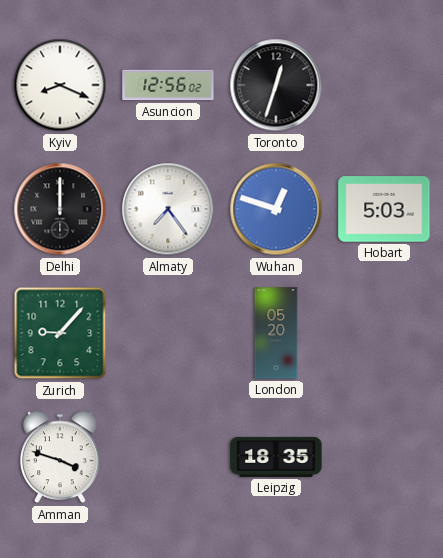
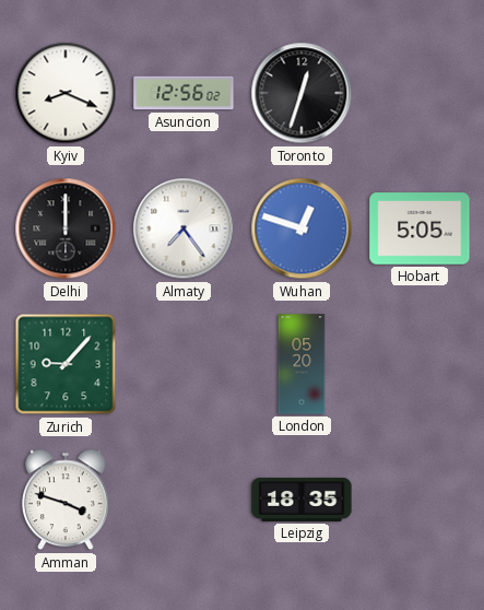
Hobart: 5:03 -> 5:05
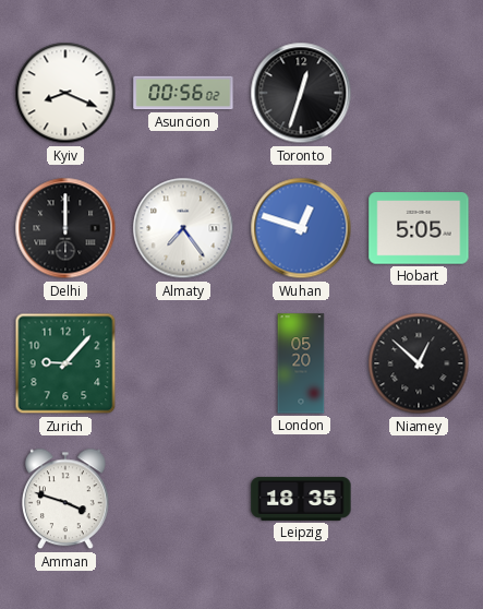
Asuncion: 12:56 -> 00:56
Niamey: none -> 12:52
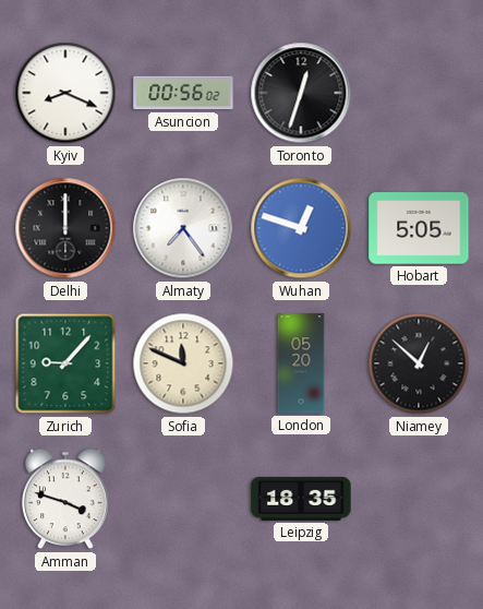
Sofia: none -> 11:49
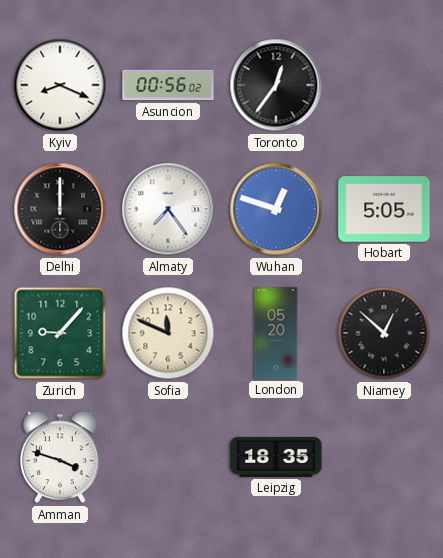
Toronto: 12:33 -> 12:36
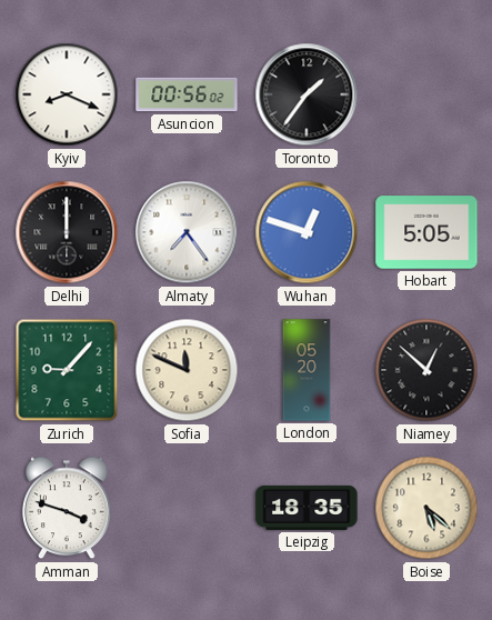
Toronto: 12:36 -> 1:36
Boise: none -> 5:22
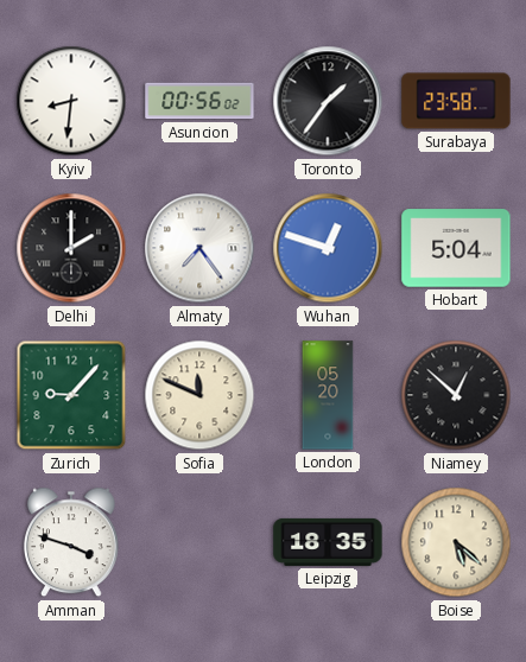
Kyiv: 8:19 -> 8:31
Surabaya: none -> 23:58
Delhi: 12:00 -> 2:00
Hobart: 5:05 -> 5:04
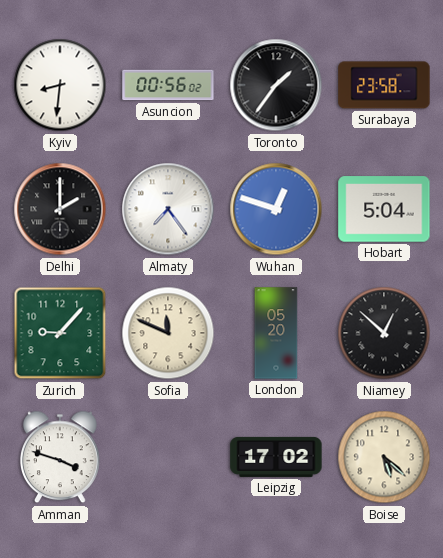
Leipzig: 18:35 -> 17:02
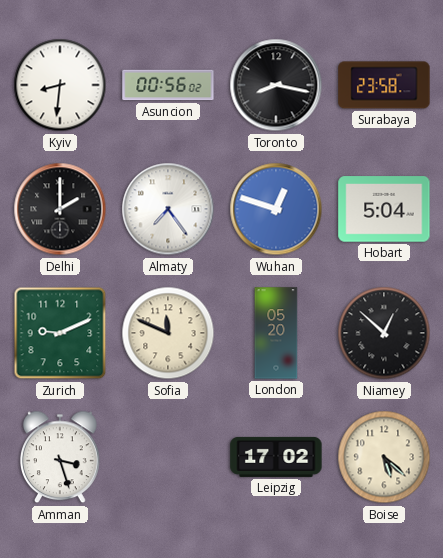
Toronto: 1:36 -> 8:17
Zurich: 9:07 -> 9:11
Amman: 3:48 -> 3:27
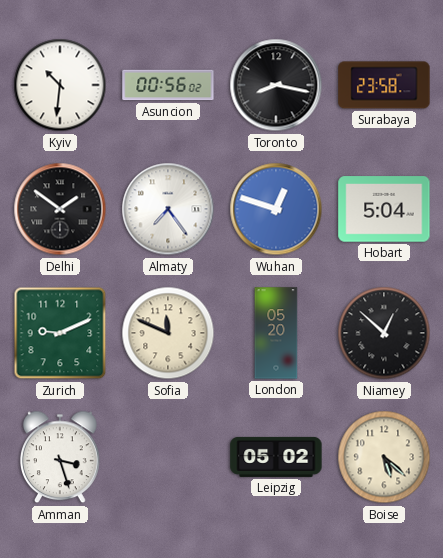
Kyiv: 8:31 -> 10:31
Delhi: 2:00 -> 1:51
Leipzig: 17:02 -> 05:02
